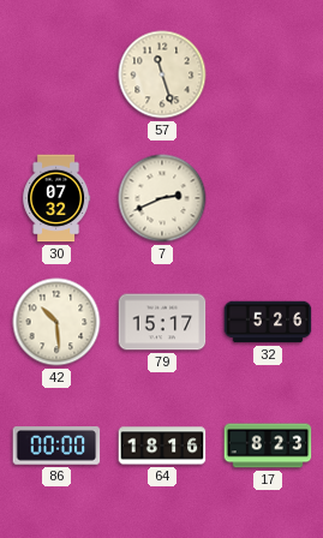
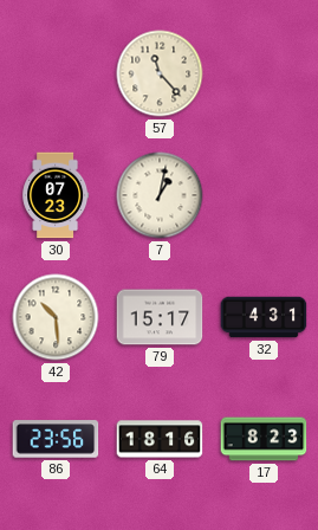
57: 11:27 -> 11:23
30: 07:32 -> 07:23
7: 2:41 -> 1:02
32: 5:26 -> 4:31
86: 00:00 -> 23:56
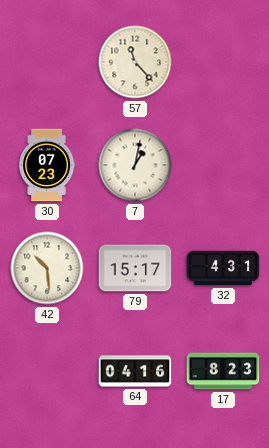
86: 23:56 -> none
64: 18:16 -> 04:16
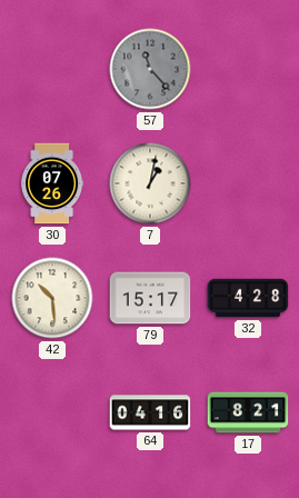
57 dial: cream -> grey
30: 07:23 -> 07:26
32: 4:31 -> 4:28
17: 8:23 -> 8:21
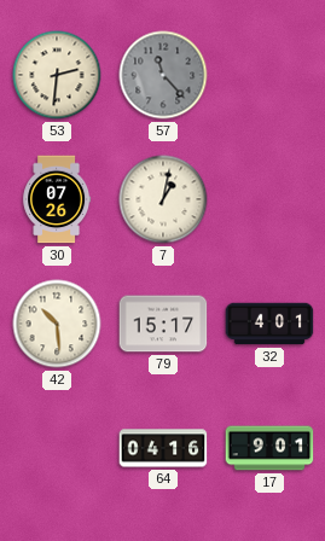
53: none -> 2:31
32: 4:28 -> 4:01
17: 8:21 -> 9:01
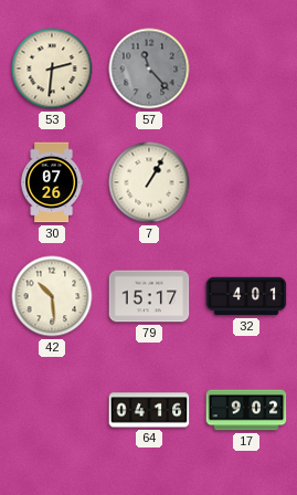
7: 1:02 -> 1:05
17: 9:01 -> 9:02
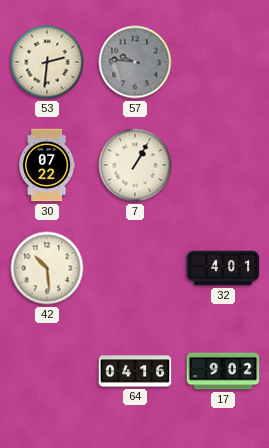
57: 11:23 -> 9:46
30: 07:26 -> 07:22
79: 15:17 -> none
